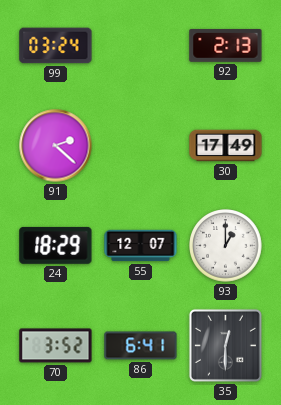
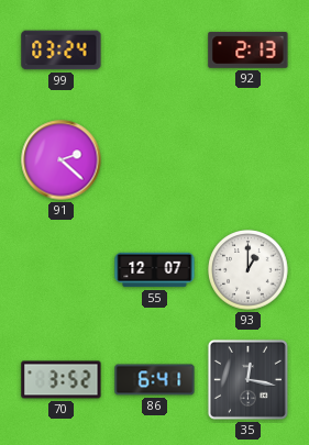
30: 17:49 -> none
24: 18:29 -> none
35: 12:30 -> 12:17
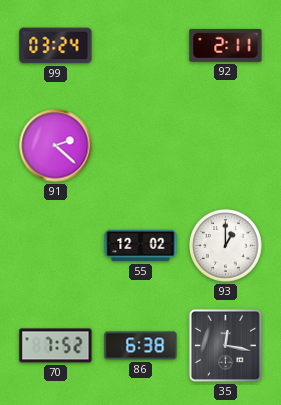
92: 2:13 -> 2:11
55: 12:07 -> 12:02
70: 3:52 -> 7:52
86: 6:41 -> 6:38
